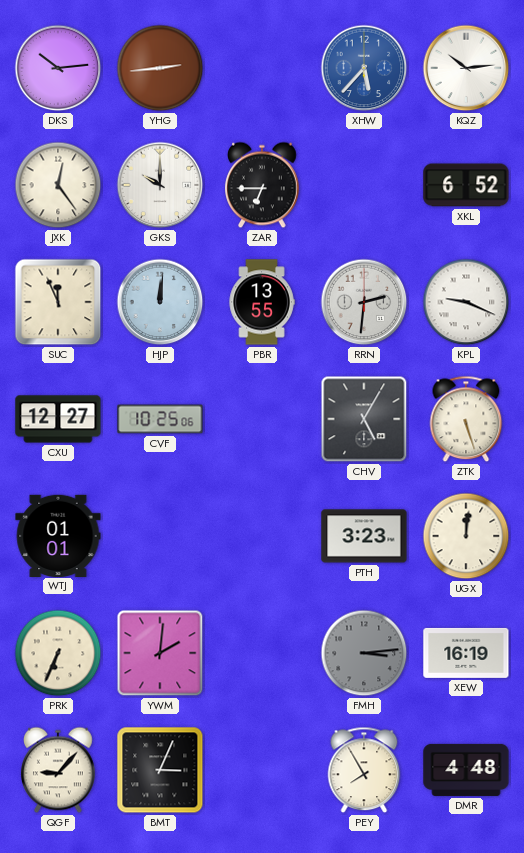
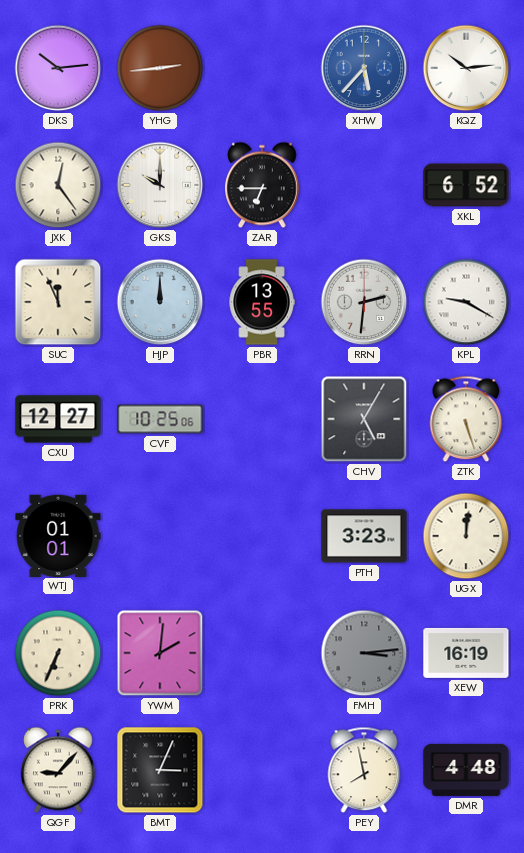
HJP: 12:01 -> 12:00
KPL: 9:19 -> 9:20
PEY: 7:55 -> 7:58
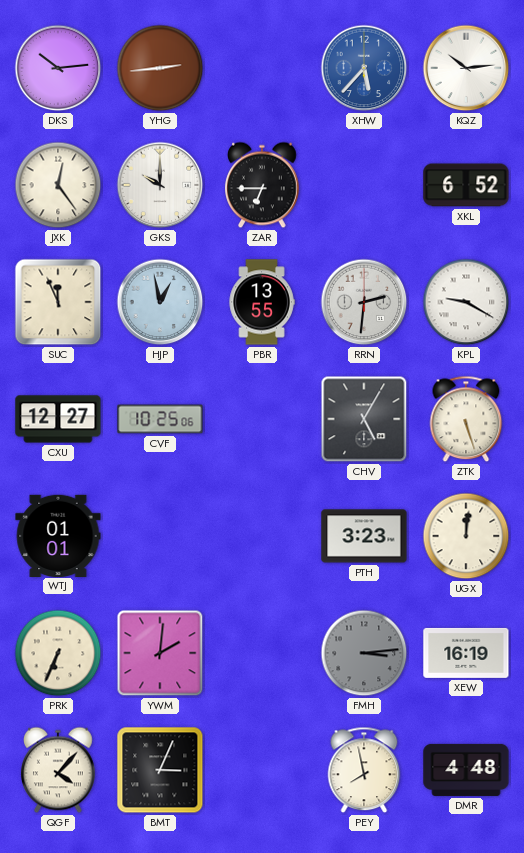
HJP: 12:00 -> 12:58
QGF: 9:07 -> 4:07
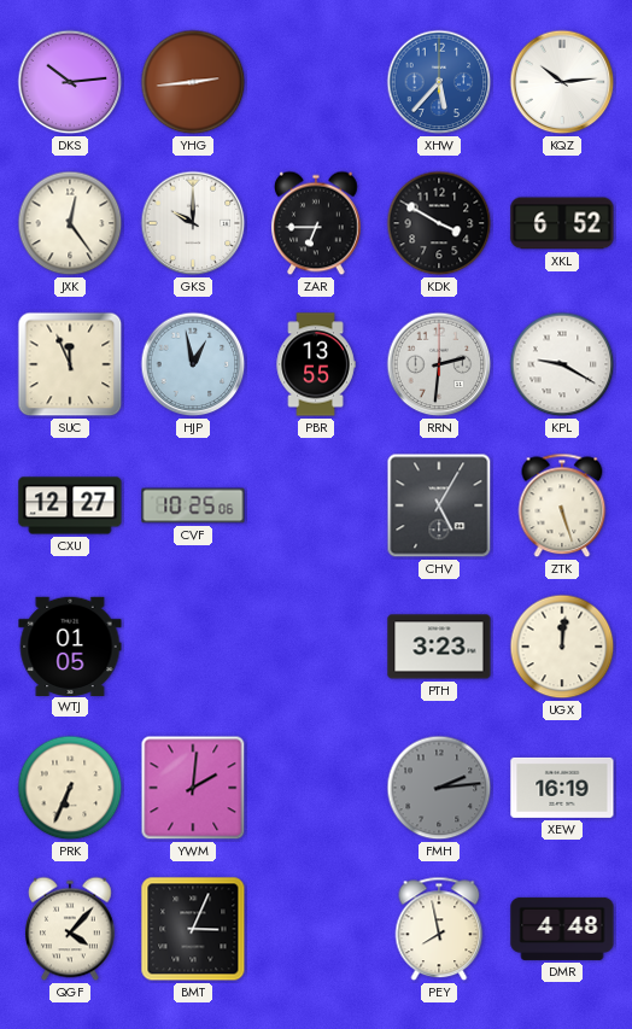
KDK: none -> 3:50
WTJ: 01:01 -> 01:05
FMH: 3:14 -> 2:14
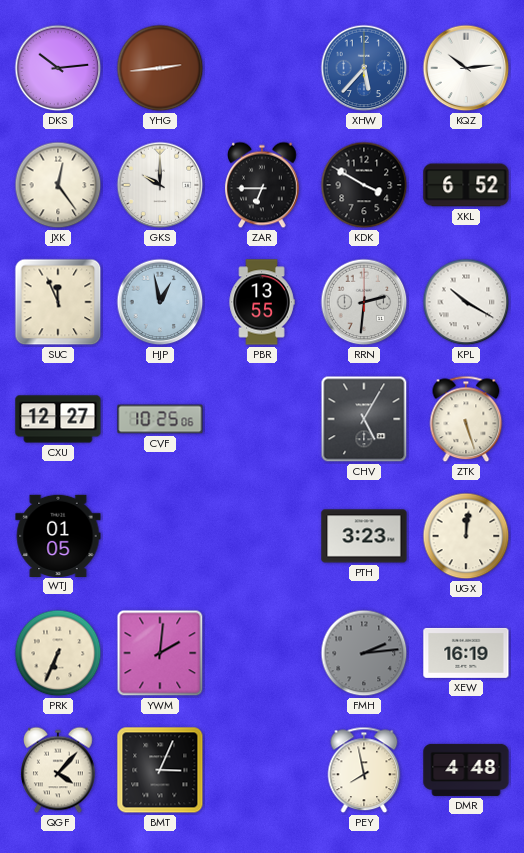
KPL: 9:20 -> 10:20
